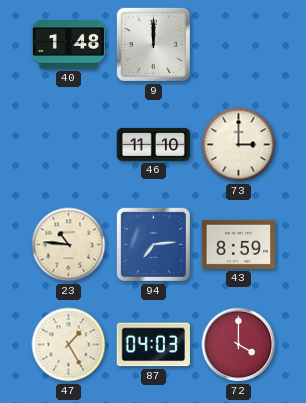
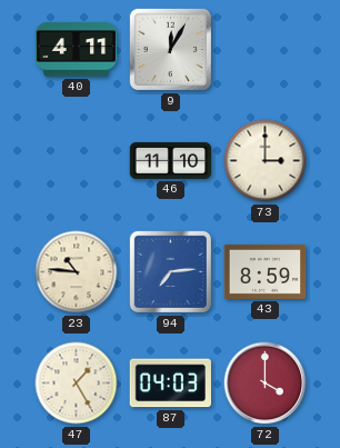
40: 1:48 -> 4:11
9: 12:00 -> 12:05
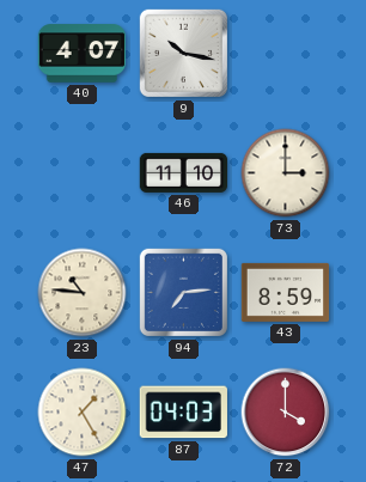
40: 4:11 -> 4:07
9: 12:05 -> 10:17
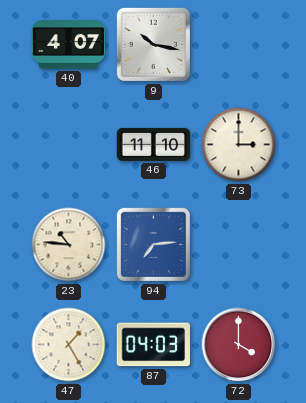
43: 8:59 -> none
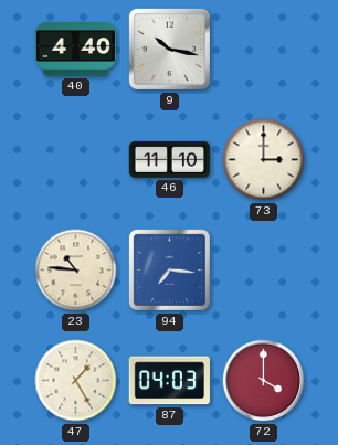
40: 4:07 -> 4:40
94: 7:14 -> 7:16
